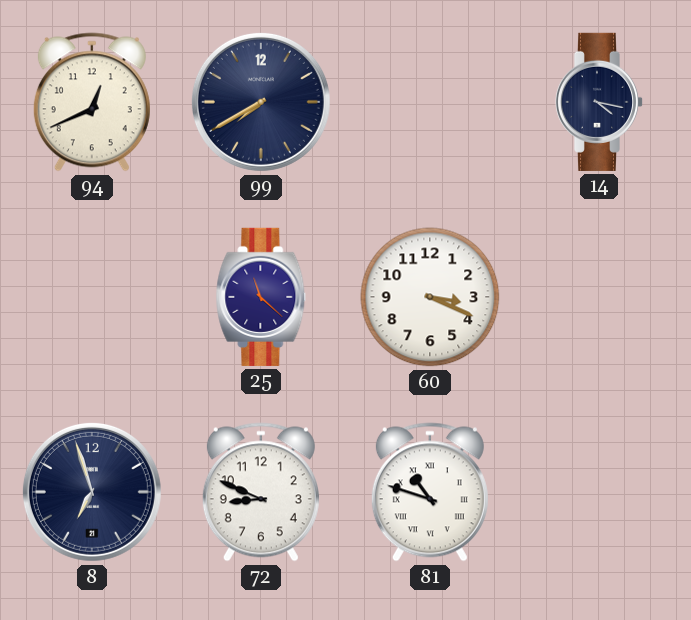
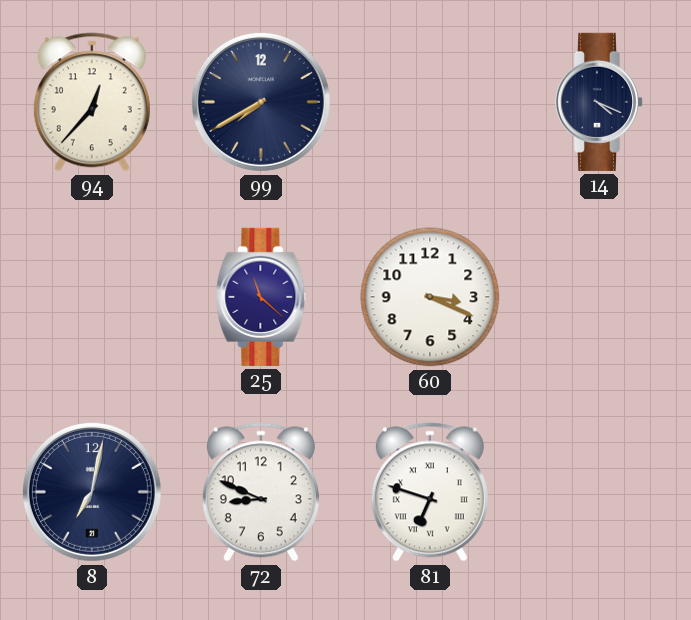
94: 12:41 -> 12:37
14: 4:17 -> 4:19
8: 6:57 -> 7:02
81: 10:48 -> 6:48
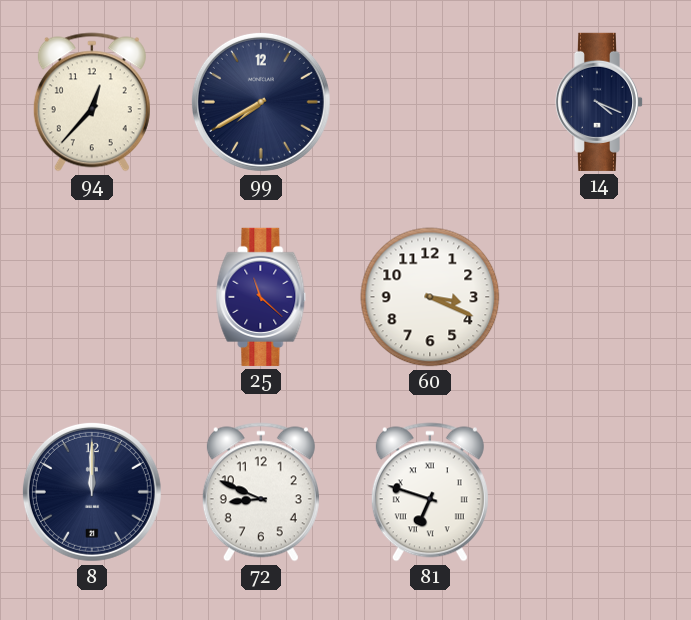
8: 7:02 -> 12:00
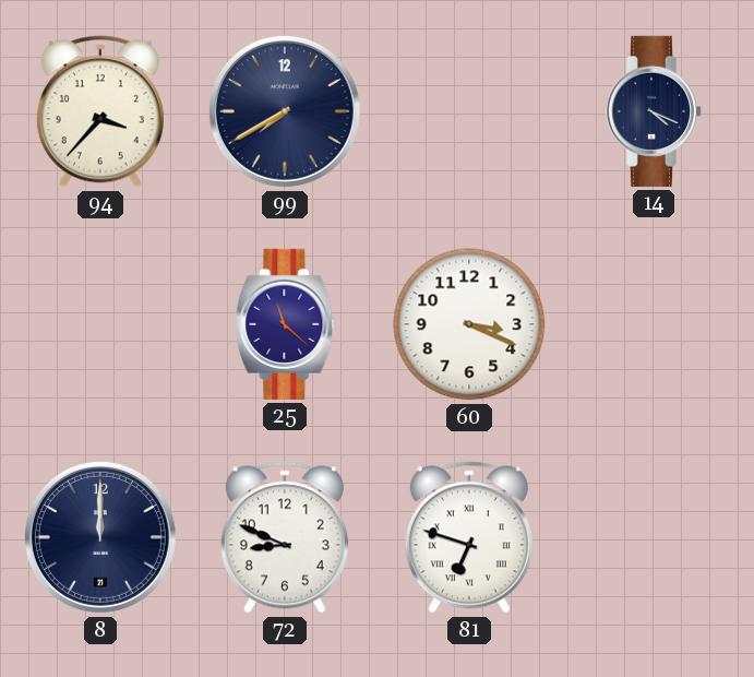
94: 12:37 -> 3:37
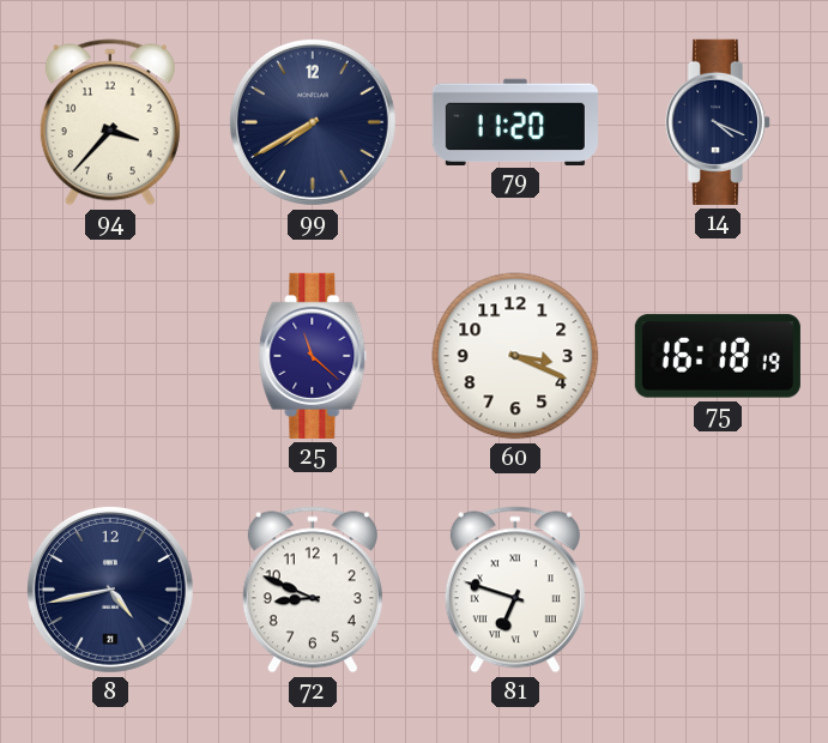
79: none -> 11:20
75: none -> 16:18
8: 12:00 -> 4:43
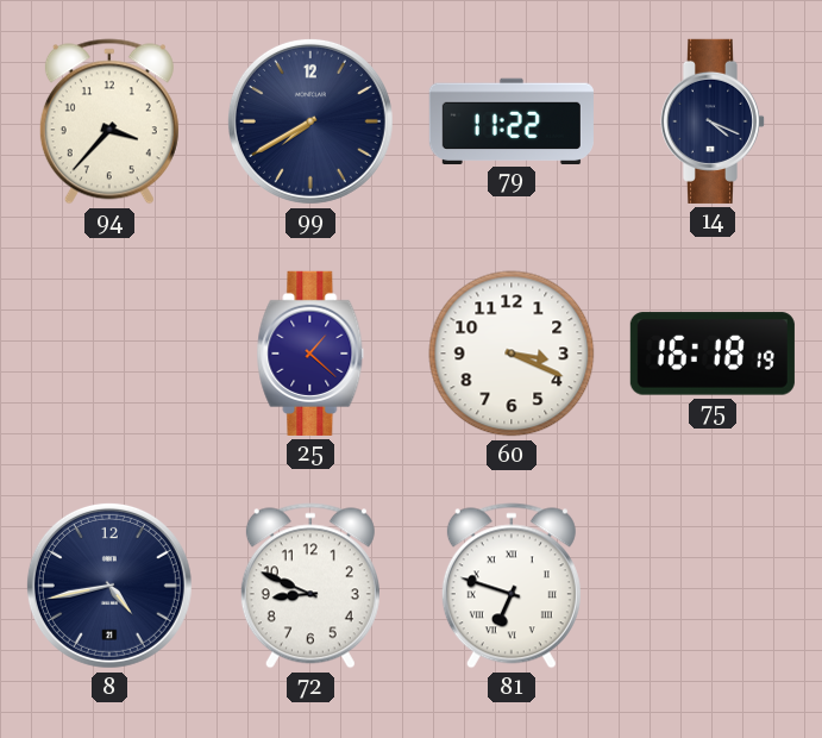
79: 11:20 -> 11:22
25: 11:22 -> 1:22
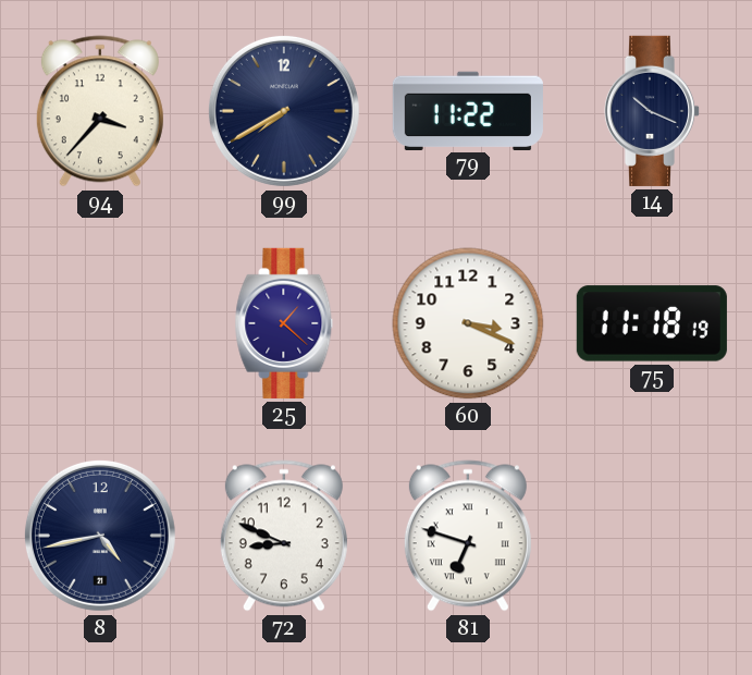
14: 4:19 -> 10:19
75: 16:18 -> 11:18
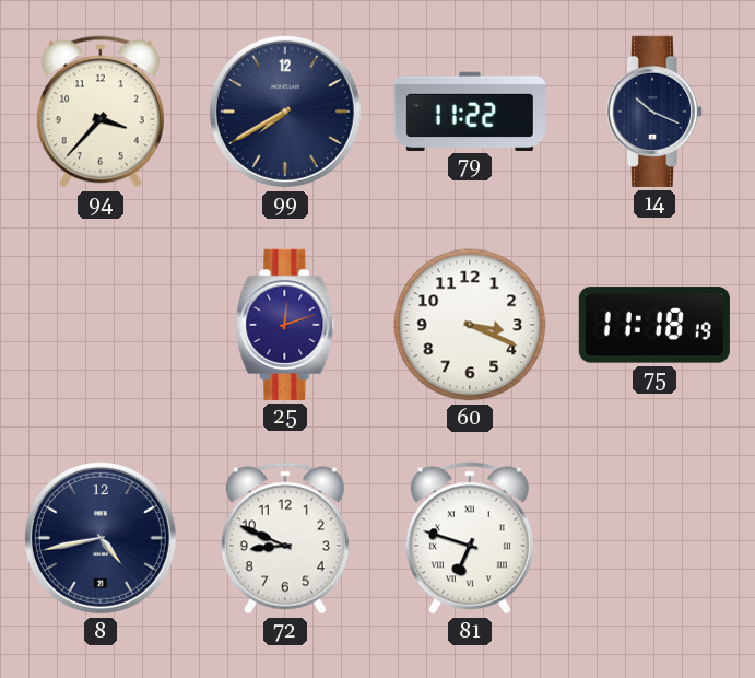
25: 1:22 -> 12:12
